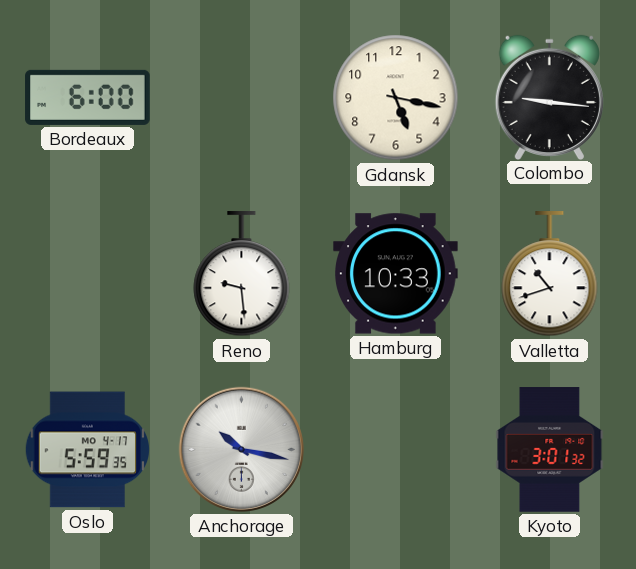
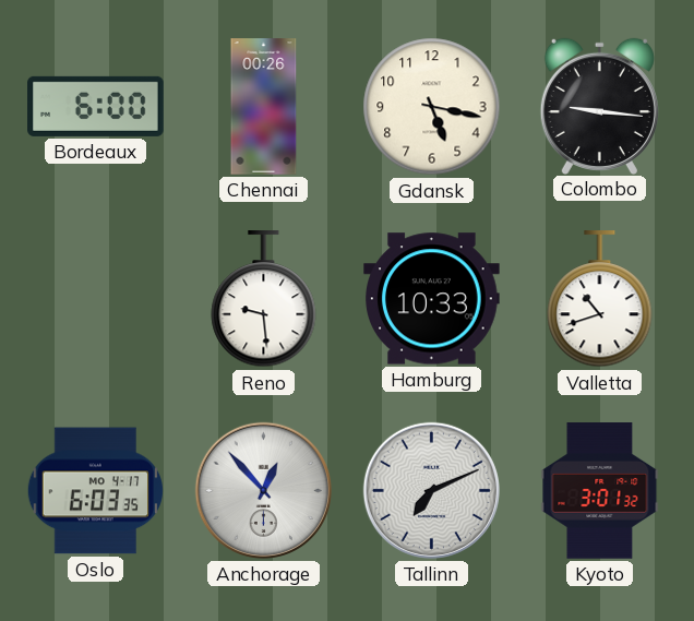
Chennai: none -> 00:26
Oslo: 5:59 -> 6:03
Anchorage: 10:17 -> 12:53
Tallinn: none -> 7:11
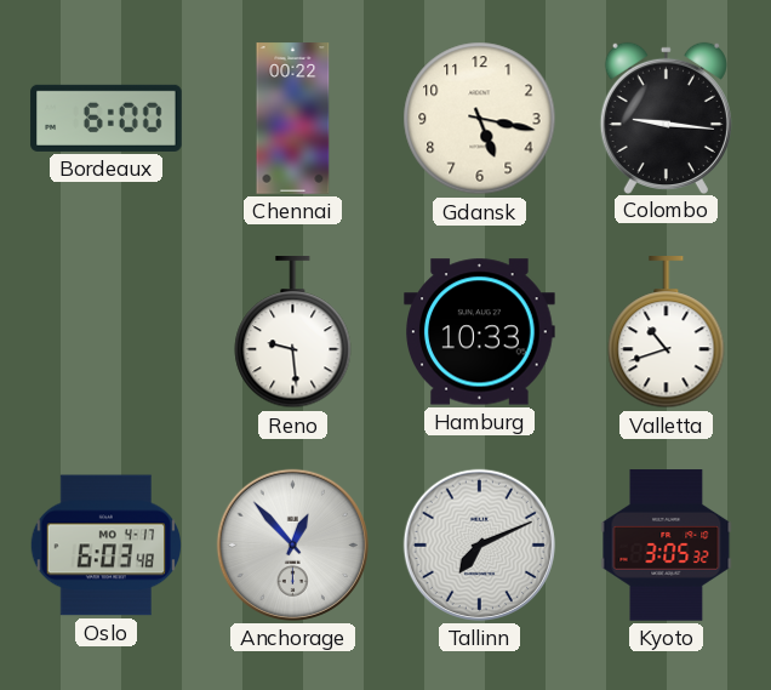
Chennai: 00:26 -> 00:22
Oslo: 6:03:35 -> 6:03:48
Kyoto: 3:01 -> 3:05
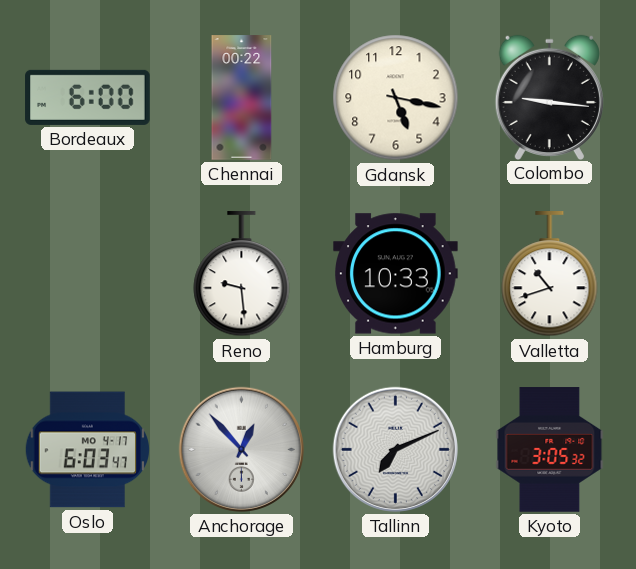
Oslo: 6:03:48 -> 6:03:47
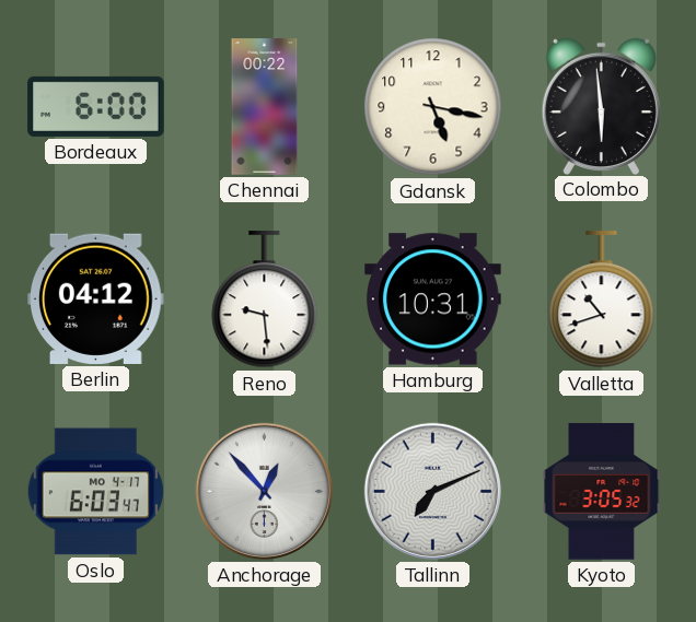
Colombo: 9:16 -> 5:59
Berlin: none -> 04:12
Hamburg: 10:33 -> 10:31
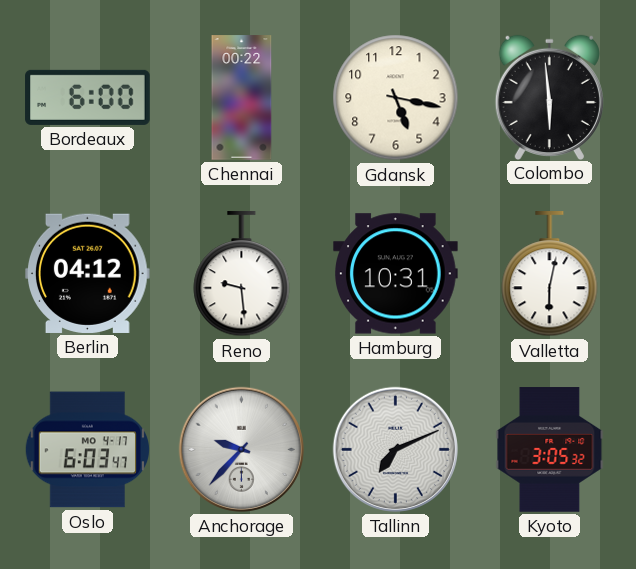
Valletta: 10:42 -> 6:02
Anchorage: 12:53 -> 9:37
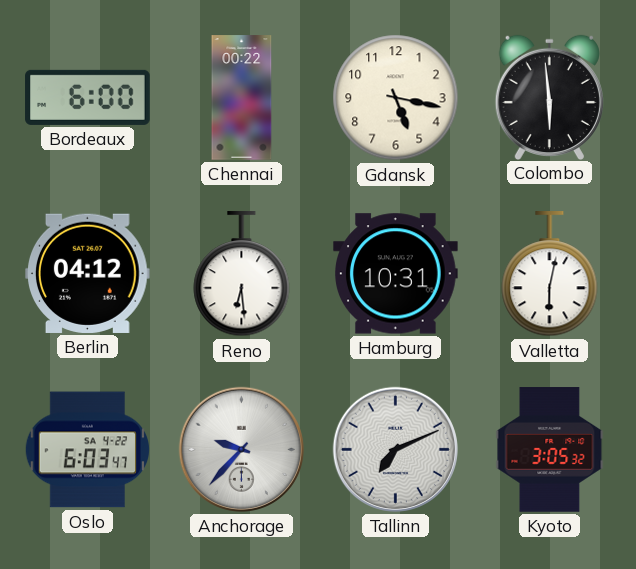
Reno: 9:29 -> 6:29
Oslo date: MO 4-17 -> SA 4-22
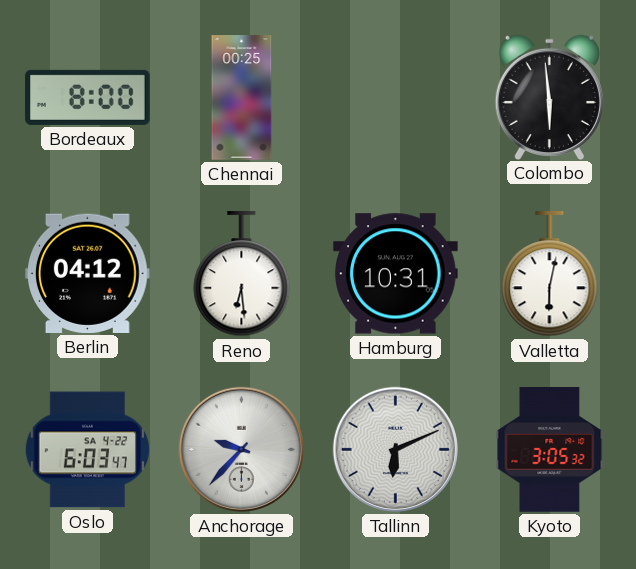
Bordeaux: 6:00 -> 8:00
Chennai: 00:22 -> 00:25
Gdansk: 5:17 -> none
Tallinn: 7:11 -> 6:11
